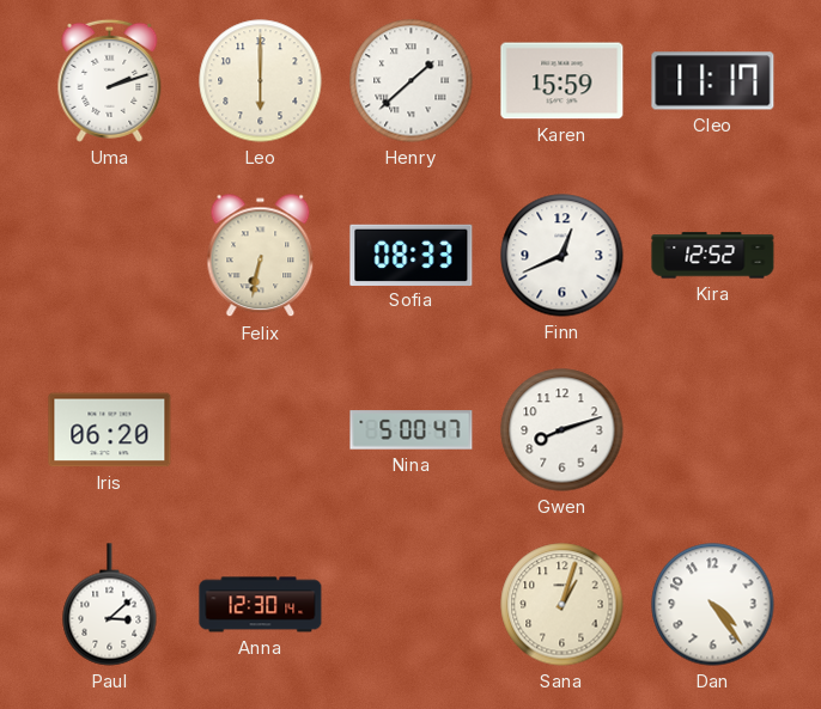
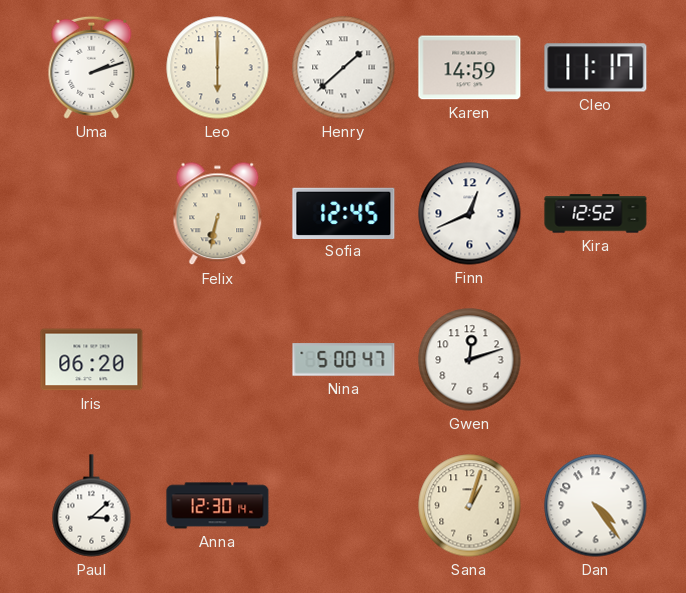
Karen: 15:59 -> 14:59
Sofia: 08:33 -> 12:45
Gwen: 8:12 -> 12:12
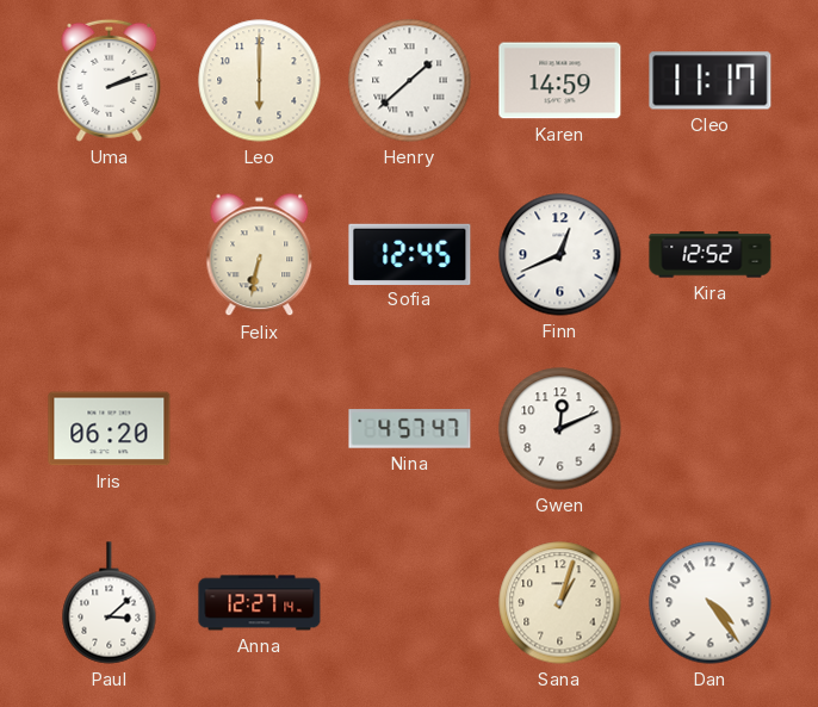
Nina: 5:00 -> 4:57
Gwen: 12:12 -> 12:11
Anna: 12:30 -> 12:27
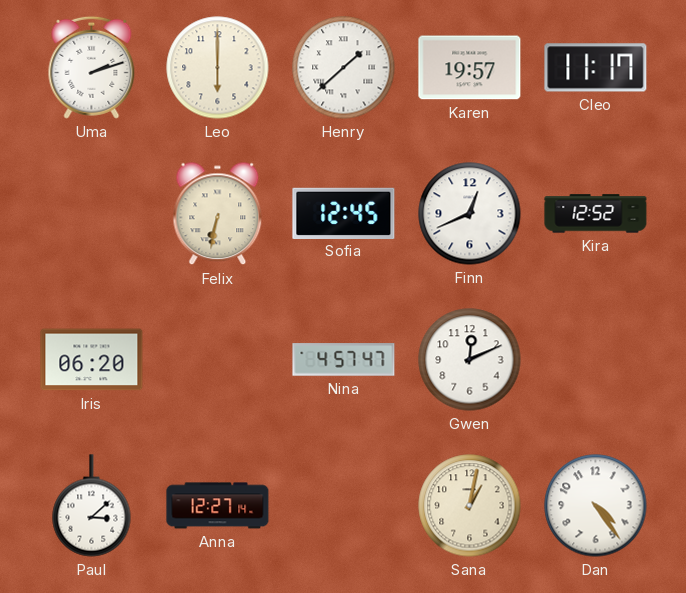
Karen: 14:59 -> 19:57
Sana: 1:03 -> 1:02
